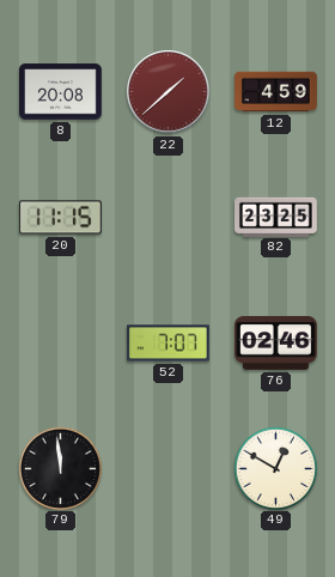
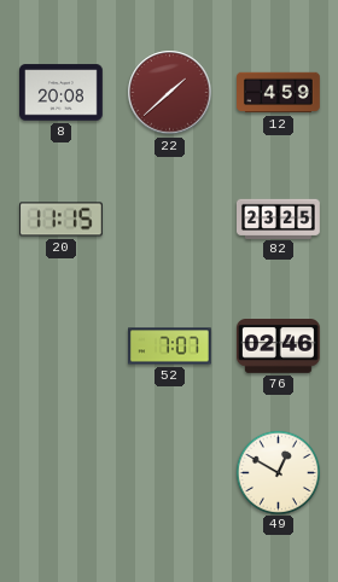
79: 11:59 -> none
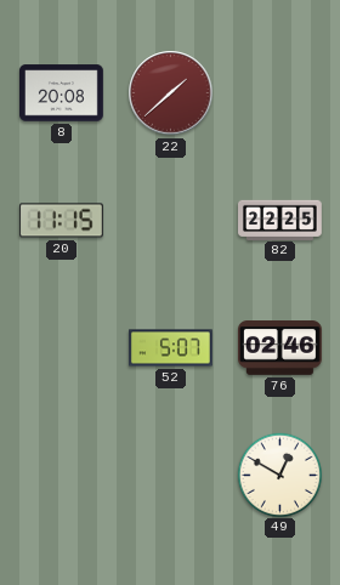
12: 4:59 -> none
82: 23:25 -> 22:25
52: 7:07 -> 5:07
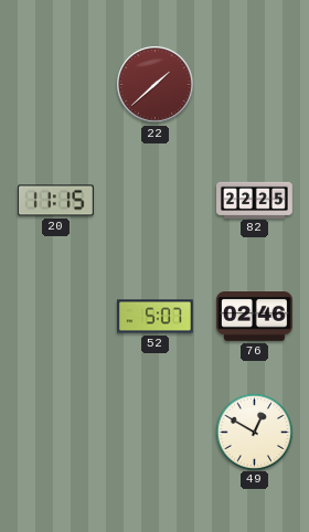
8: 20:08 -> none
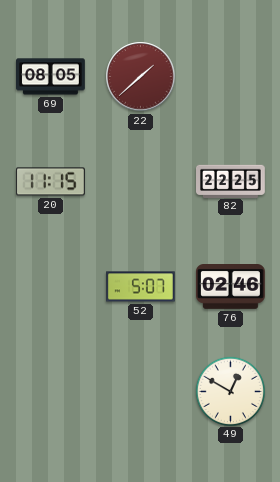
69: none -> 08:05
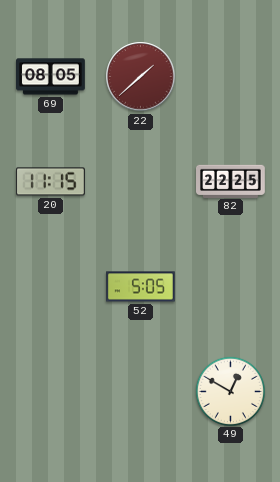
52: 5:07 -> 5:05
76: 02:46 -> none
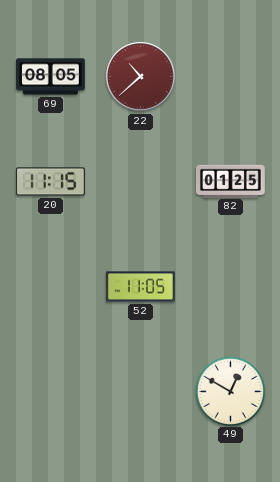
22: 1:38 -> 10:38
82: 22:25 -> 01:25
52: 5:05 -> 11:05
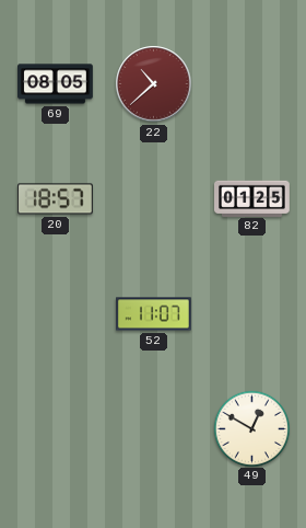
20: 11:15 -> 18:57
52: 11:05 -> 11:07
